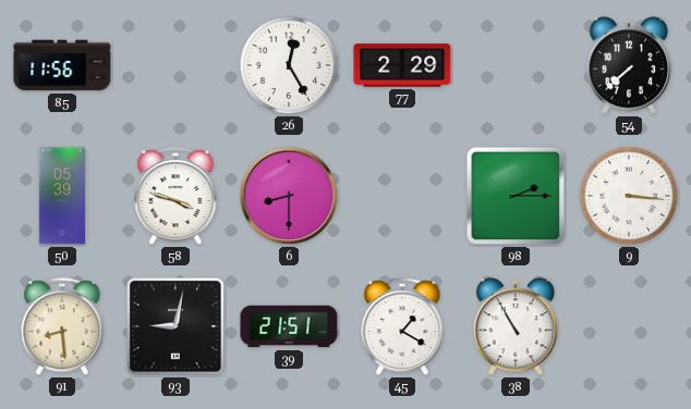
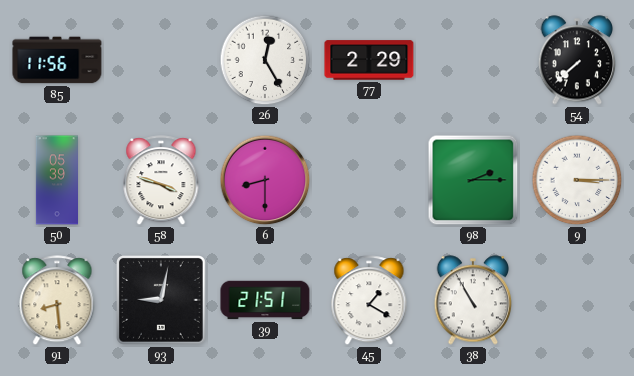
9: 3:16 -> 3:15
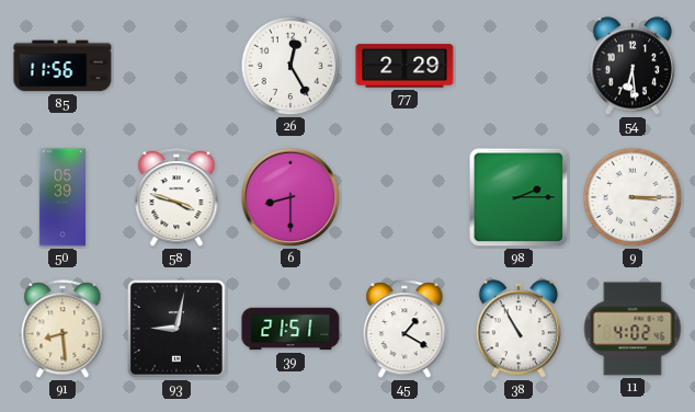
54: 7:38 -> 6:29
11: none -> 4:02
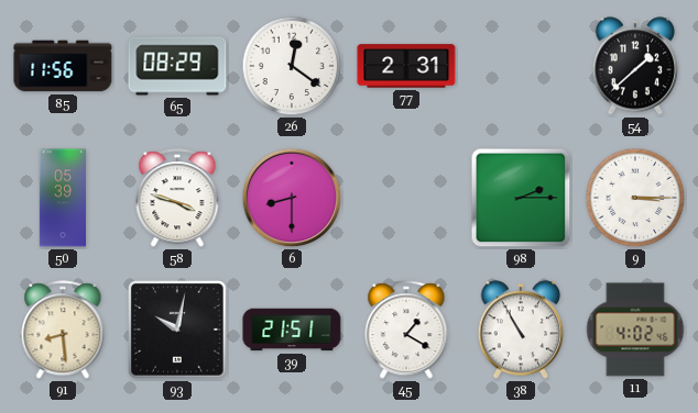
65: none -> 08:29
26: 12:25 -> 12:21
77: 2:29 -> 2:31
54: 6:29 -> 1:38
93: 9:02 -> 10:02
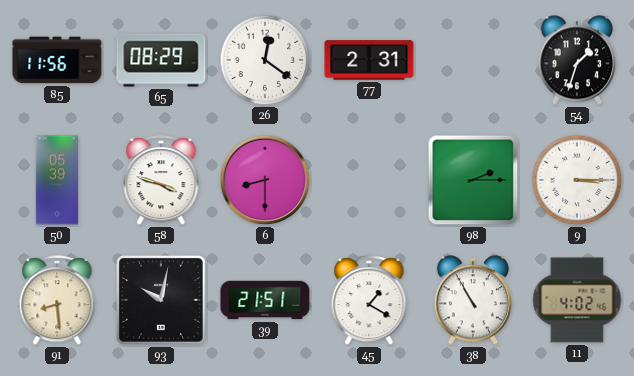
54: 1:38 -> 1:33
